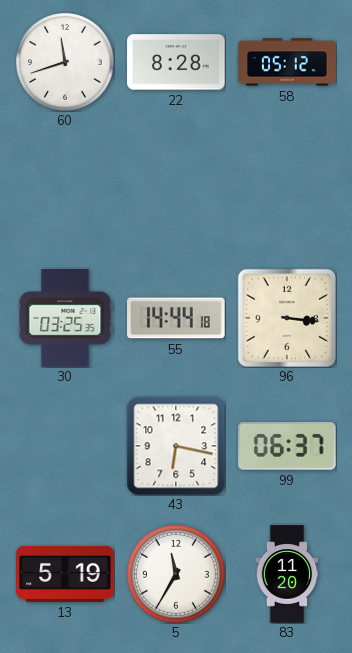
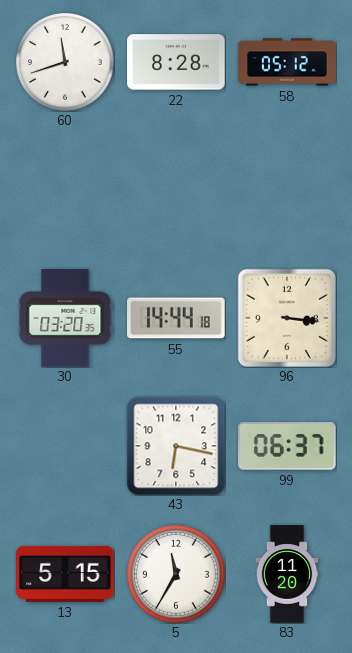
30: 03:25 -> 03:20
13: 5:19 -> 5:15
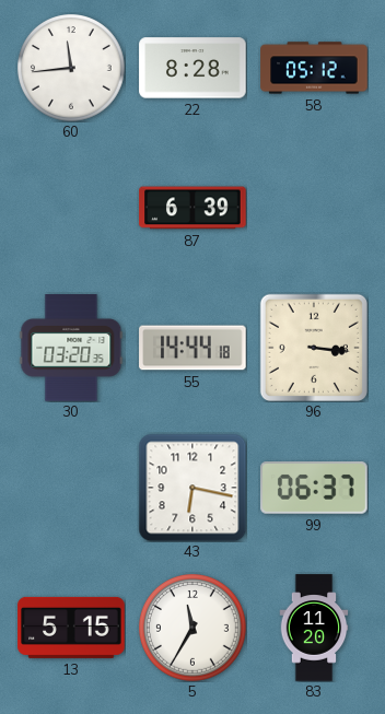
60: 11:42 -> 11:44
87: none -> 6:39
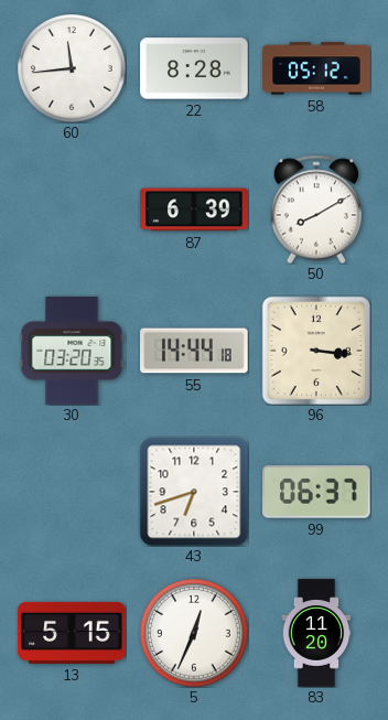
50: none -> 8:10
43: 6:17 -> 6:42
5: 11:35 -> 12:34
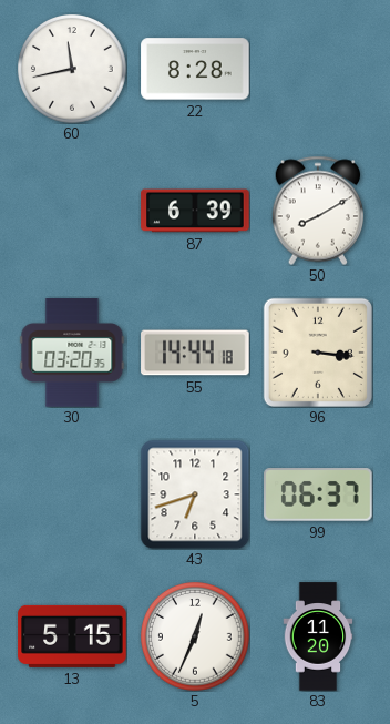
60: 11:44 -> 11:43
58: 05:12 -> none
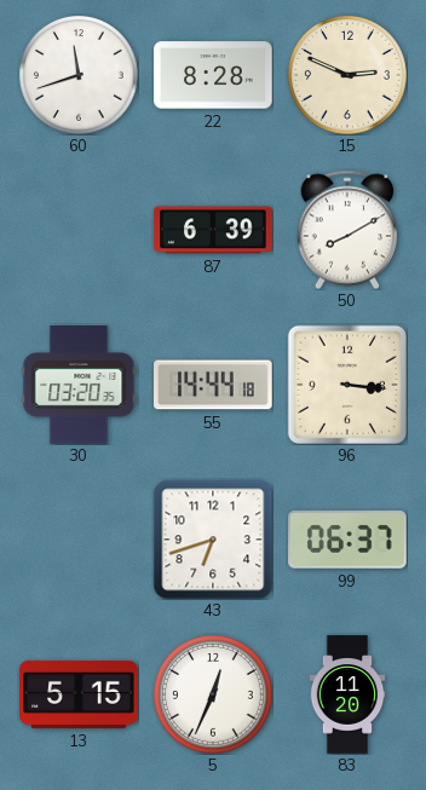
60: 11:43 -> 11:42
15: none -> 2:49
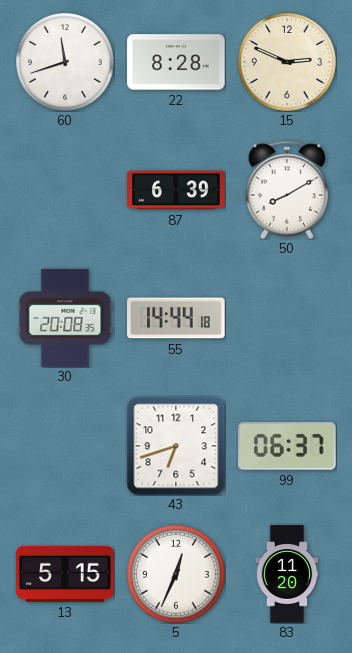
30: 03:20 -> 20:08
96: 3:16 -> none
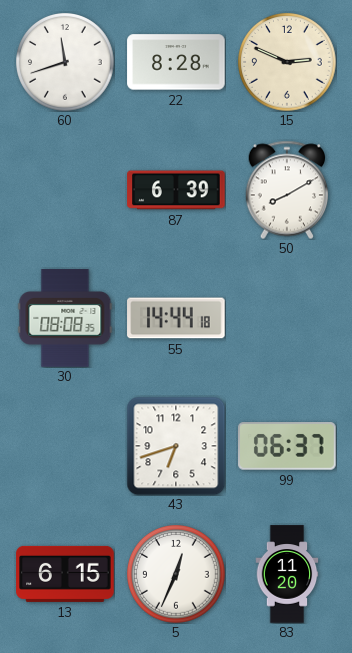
30: 20:08 -> 08:08
13: 5:15 -> 6:15
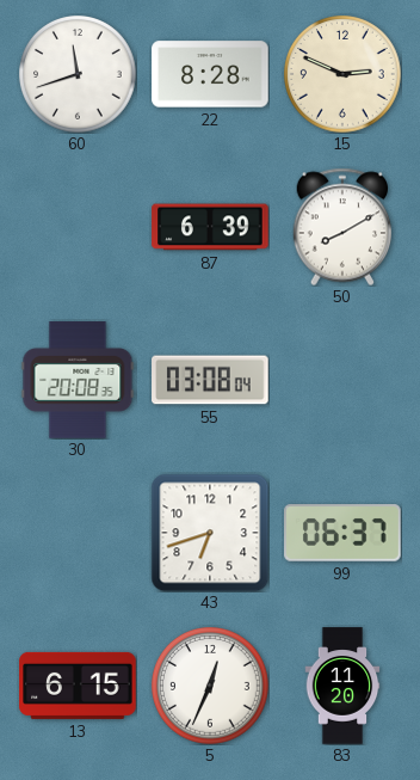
30: 08:08 -> 20:08
55: 14:44 -> 03:08
